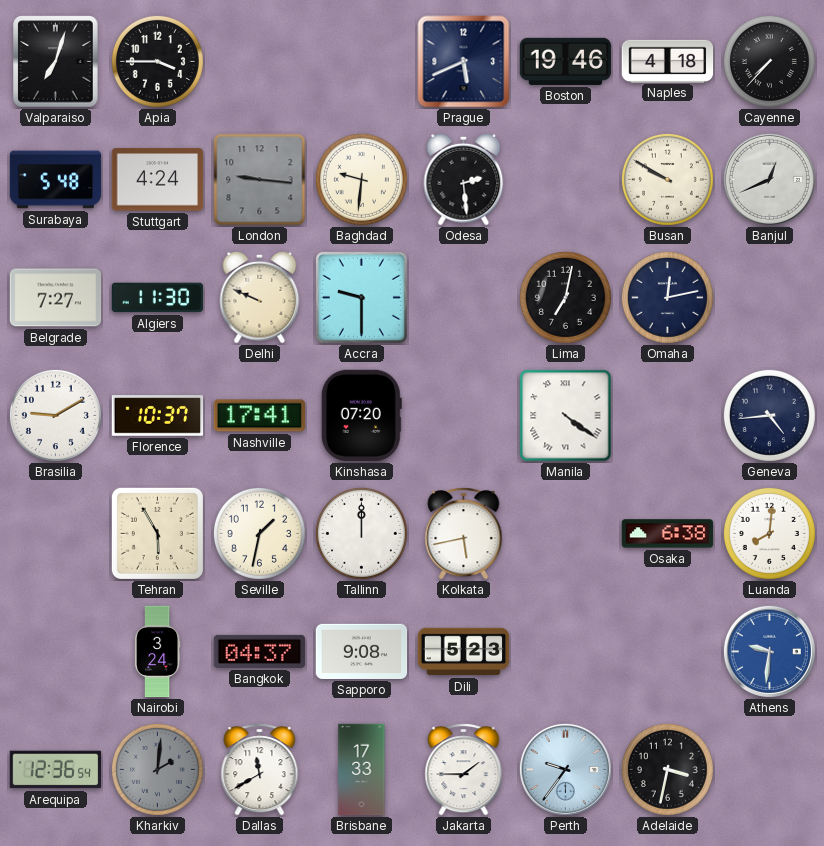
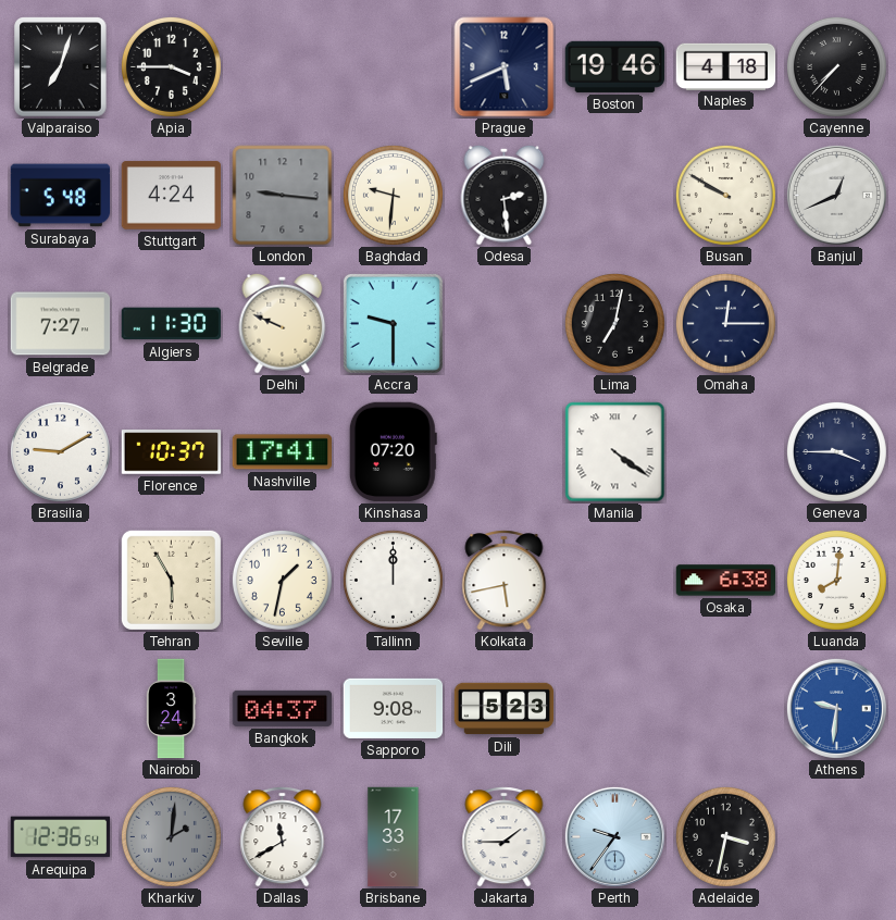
Omaha: 12:13 -> 12:15
Geneva: 4:44 -> 3:45
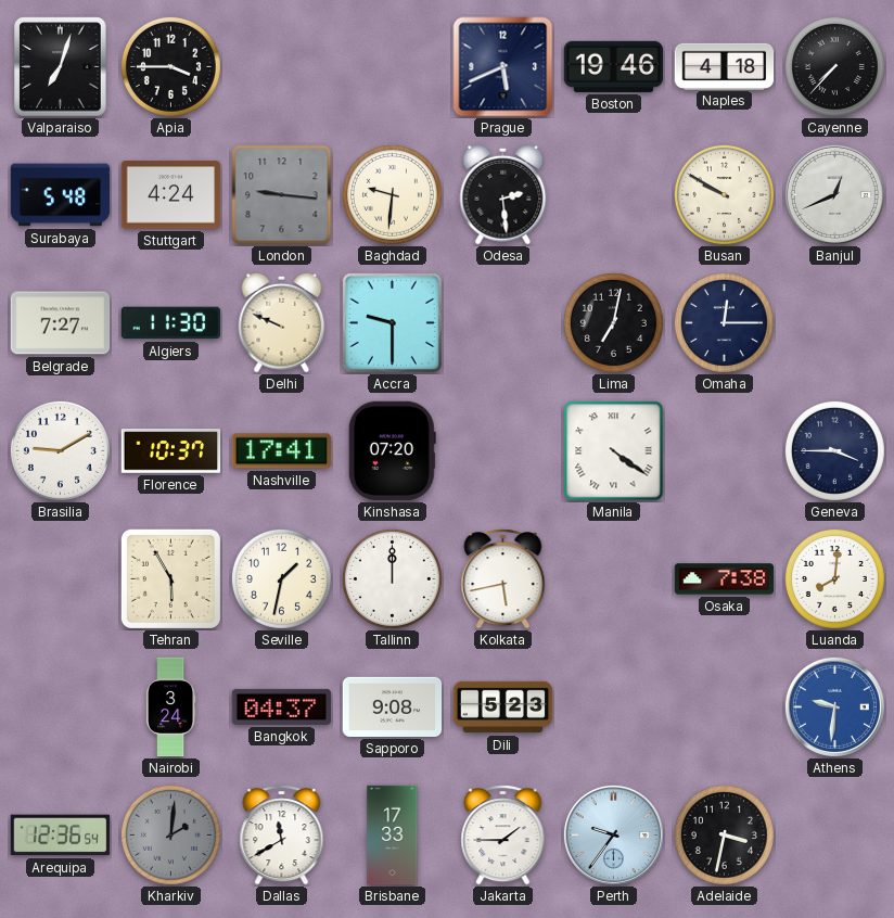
Osaka: 6:38 -> 7:38
